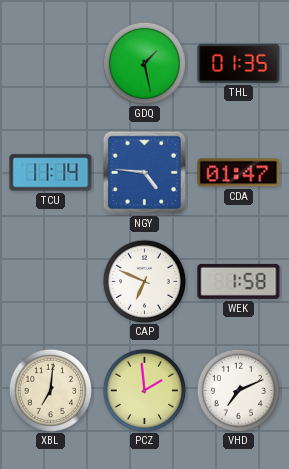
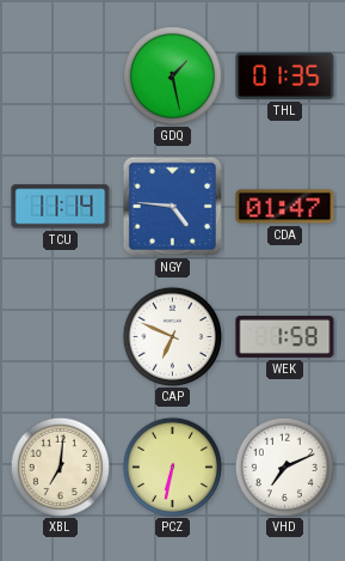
PCZ: 1:59 -> 6:32
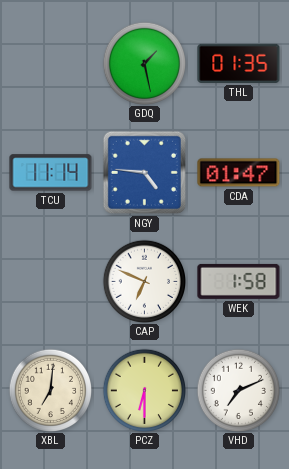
PCZ: 6:32 -> 6:30
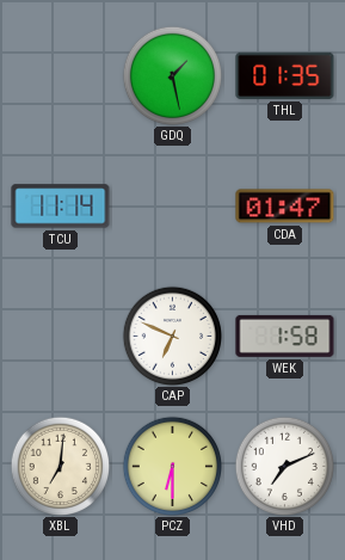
NGY: 4:46 -> none
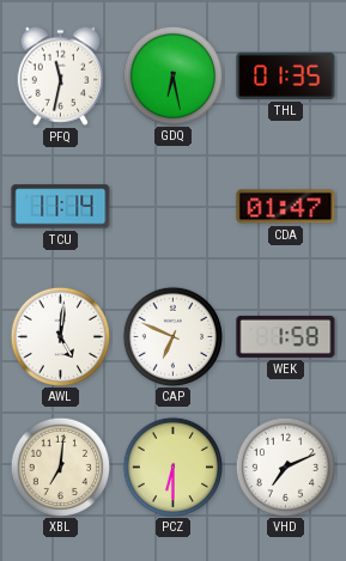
PFQ: none -> 11:32
GDQ: 1:28 -> 6:28
AWL: none -> 5:01
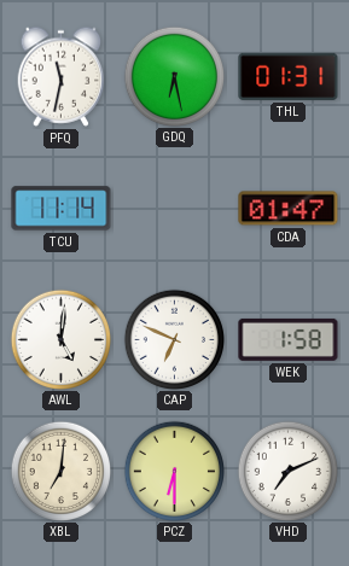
THL: 01:35 -> 01:31
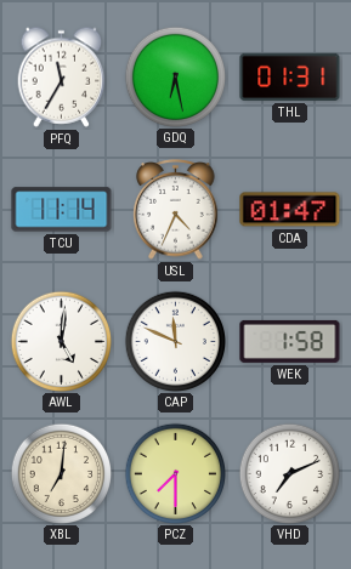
PFQ: 11:32 -> 11:35
USL: none -> 4:34
CAP: 6:49 -> 11:49
PCZ: 6:30 -> 7:30
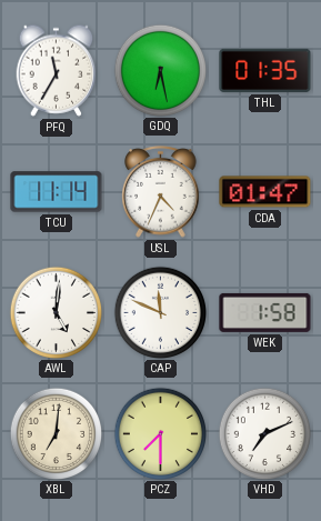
THL: 01:31 -> 01:35
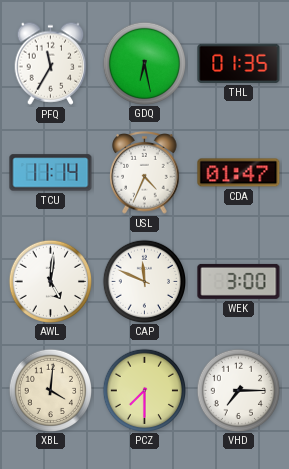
WEK: 1:58 -> 3:00
XBL: 7:01 -> 4:01
VHD: 7:11 -> 7:15
